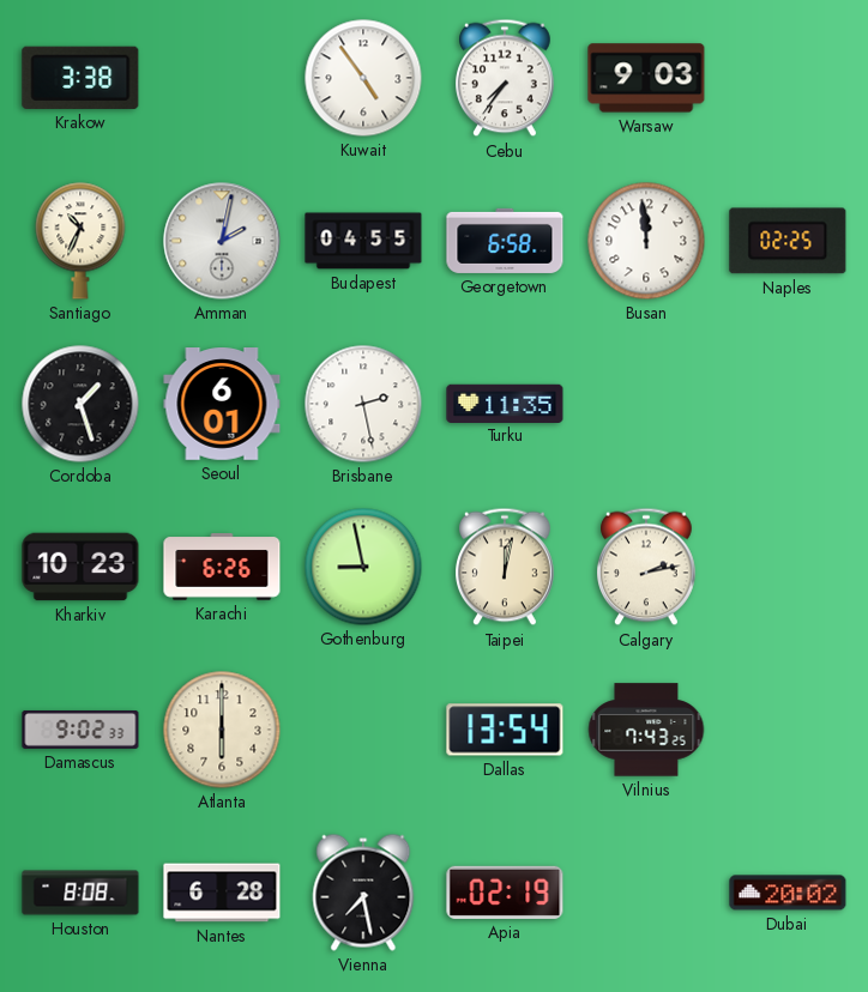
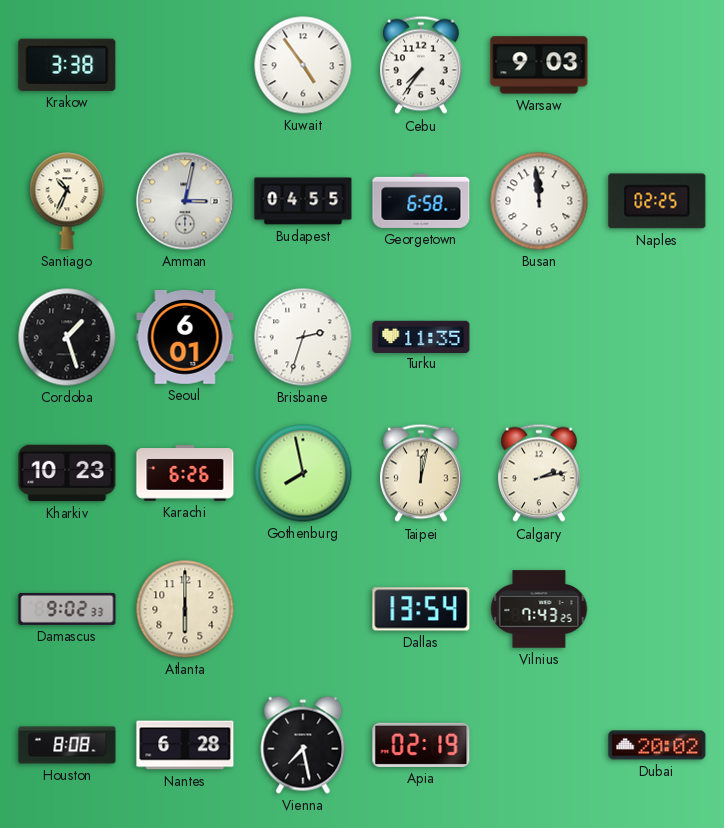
Amman: 2:02 -> 3:02
Brisbane: 2:28 -> 2:33
Gothenburg: 8:58 -> 7:58
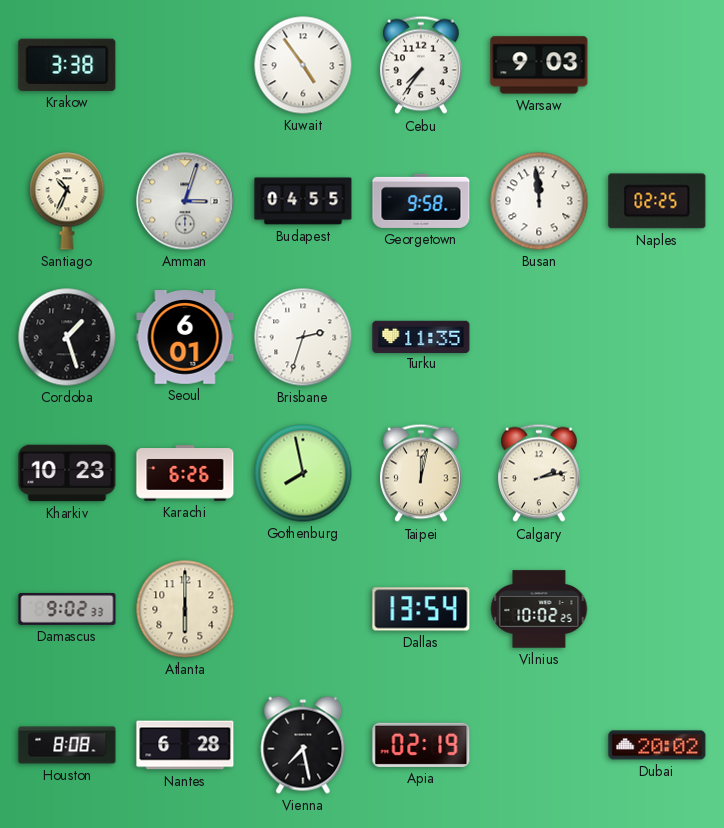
Amman: 3:02 -> 3:03
Georgetown: 6:58 -> 9:58
Vilnius: 7:43 -> 10:02
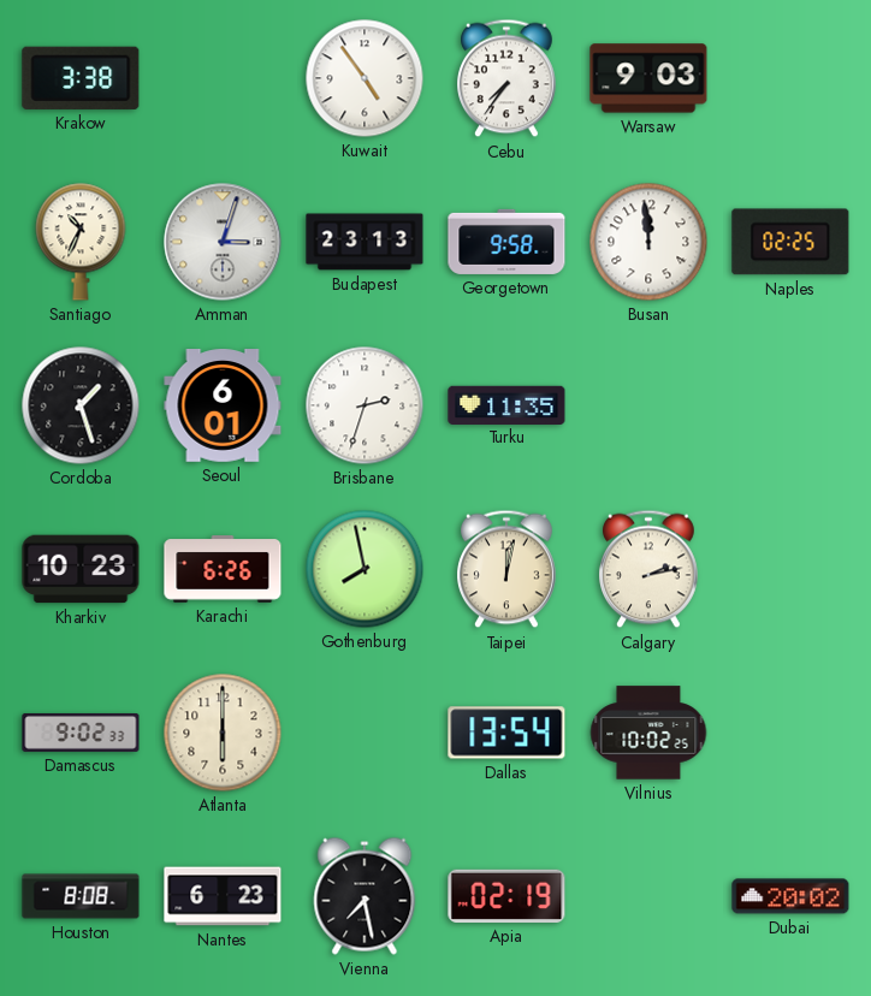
Budapest: 04:55 -> 23:13
Nantes: 6:28 -> 6:23
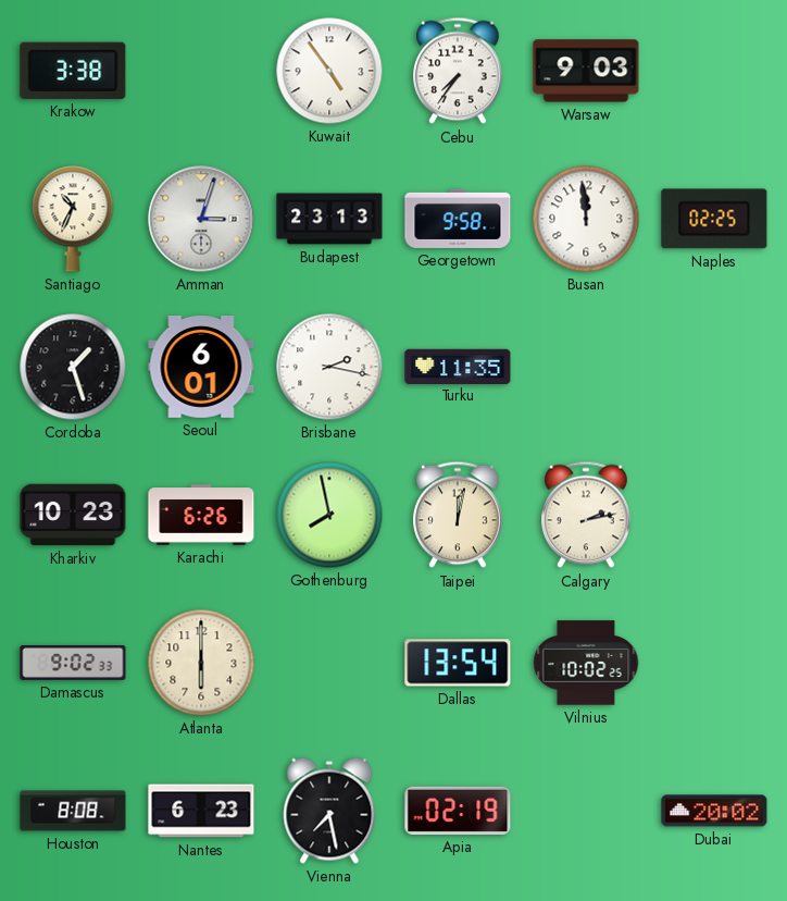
Brisbane: 2:33 -> 2:17
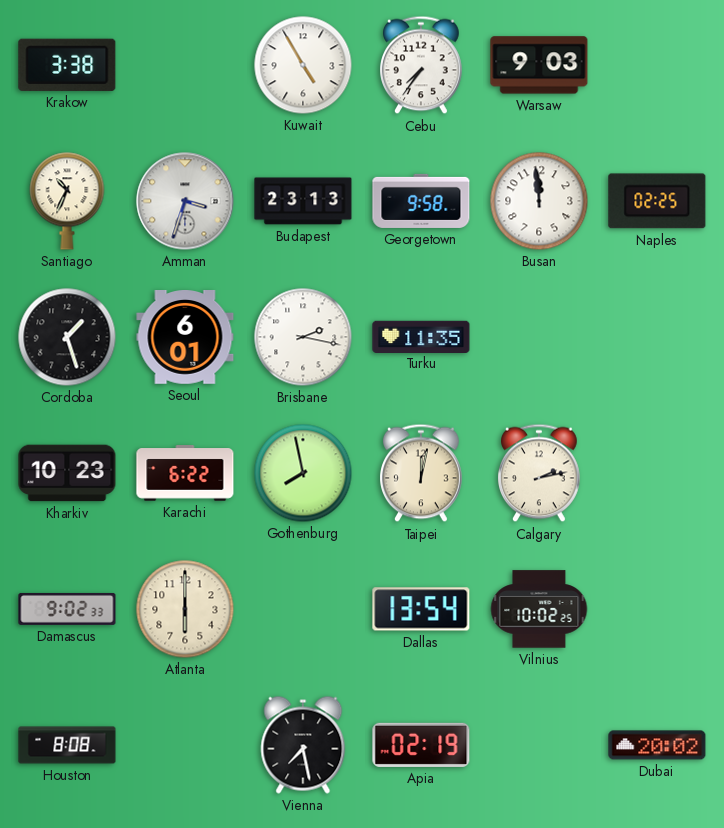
Kuwait: 4:54 -> 4:55
Amman: 3:03 -> 3:33
Karachi: 6:26 -> 6:22
Nantes: 6:23 -> none
